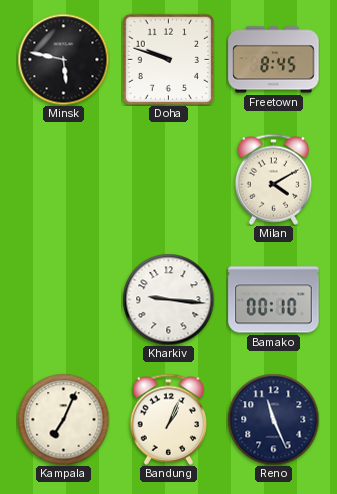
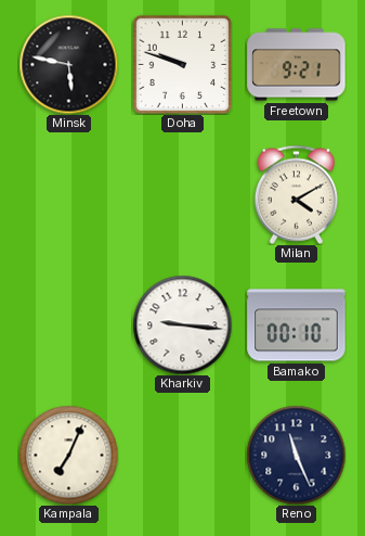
Freetown: 8:45 -> 9:21
Bandung: 1:04 -> none
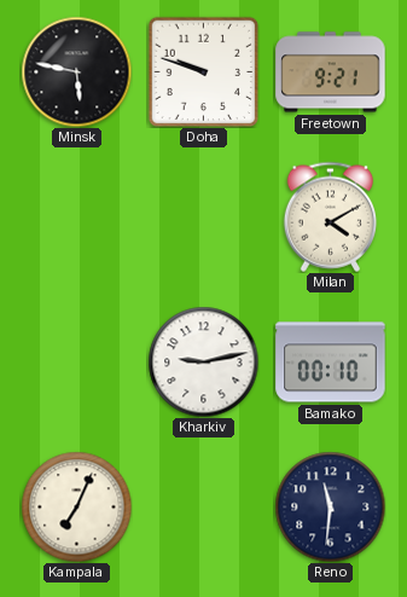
Kharkiv: 9:16 -> 9:13
Reno: 11:26 -> 11:31
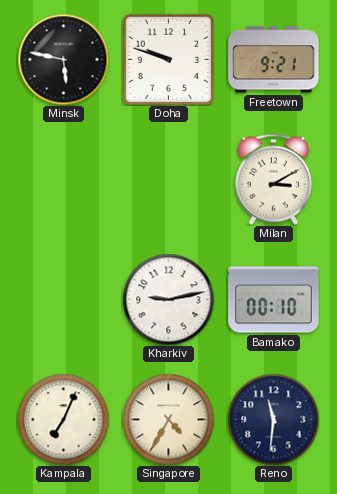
Milan: 4:10 -> 3:10
Singapore: none -> 4:35
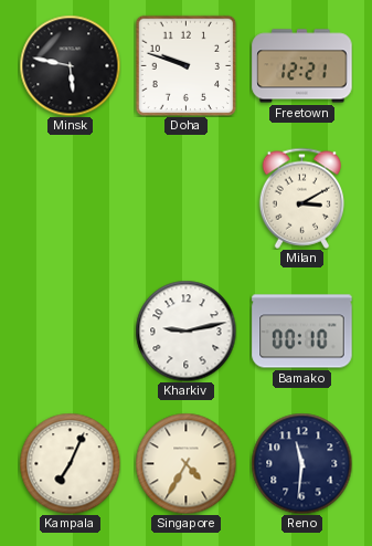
Freetown: 9:21 -> 12:21
